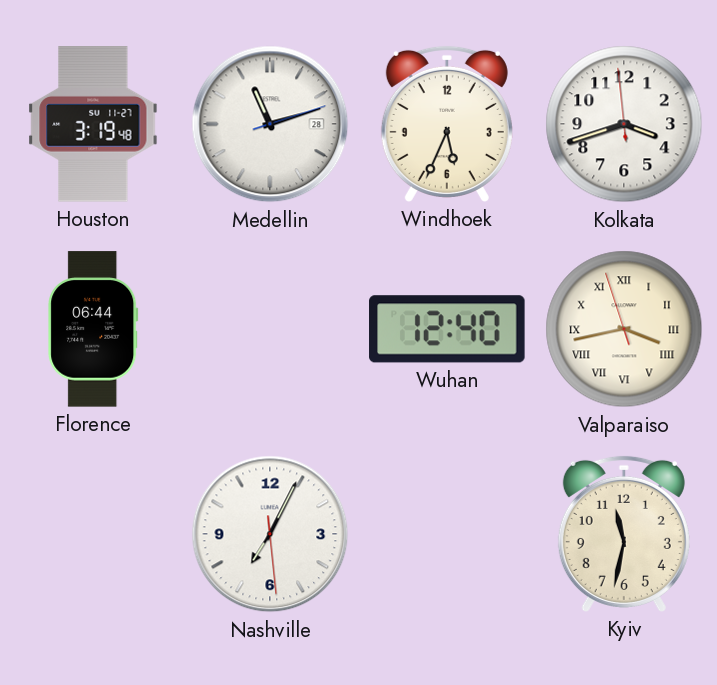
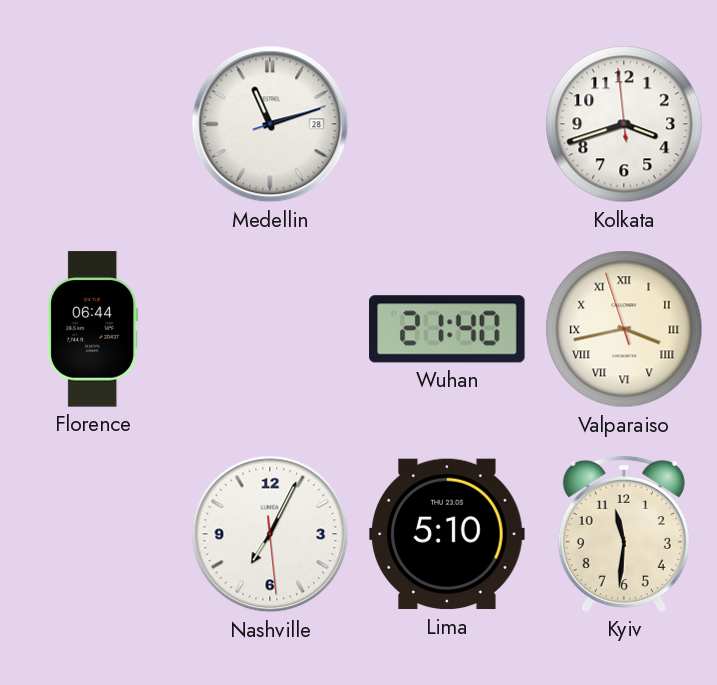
Houston: 3:19 -> none
Windhoek: 5:34 -> none
Wuhan: 12:40 -> 21:40
Lima: none -> 5:10
Kyiv: 11:32 -> 11:31
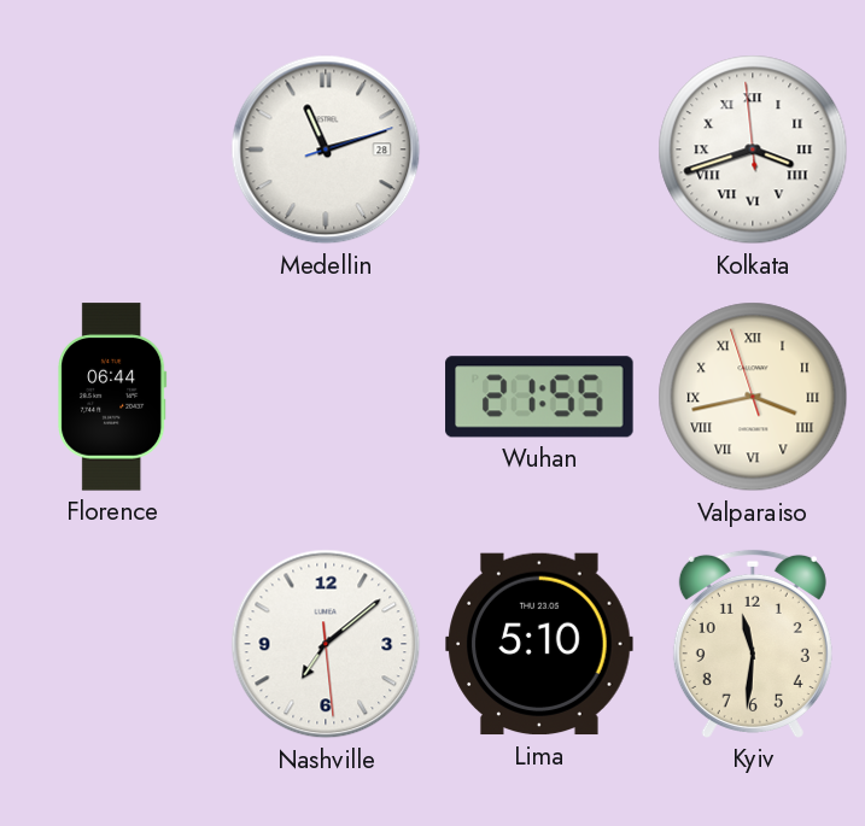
Kolkata numerals: Arabic -> Roman
Wuhan: 21:40 -> 21:55
Nashville: 7:04 -> 7:08
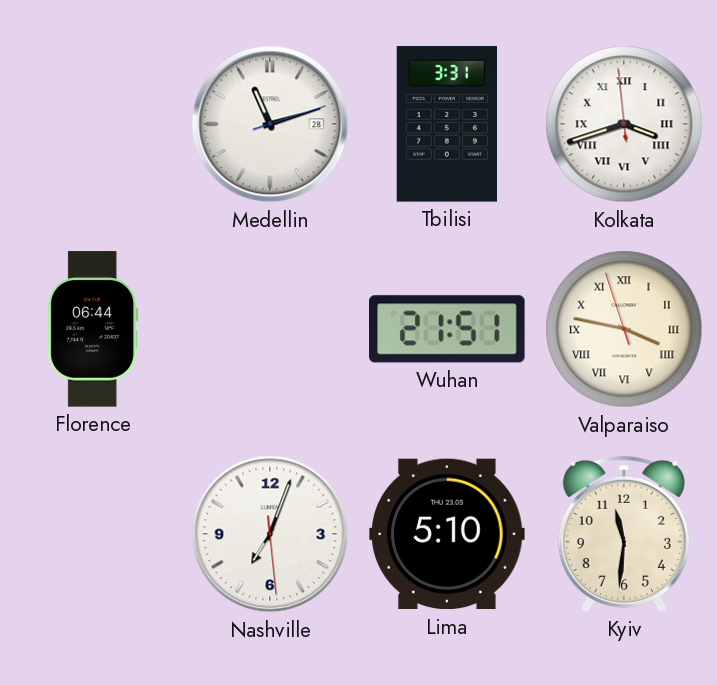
Tbilisi: none -> 3:31
Wuhan: 21:55 -> 21:51
Valparaiso: 3:42 -> 3:46
Nashville: 7:08 -> 7:03
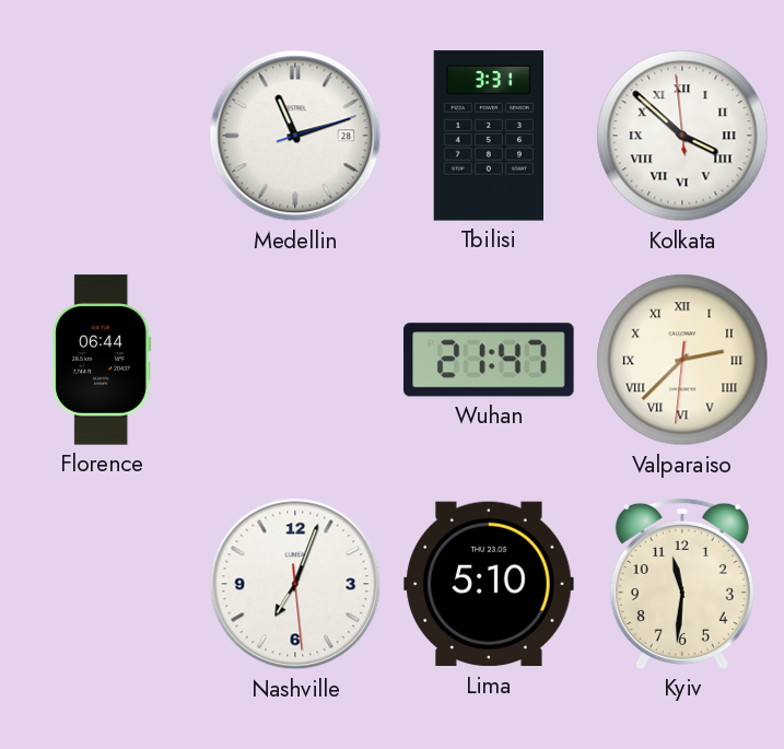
Kolkata: 3:41 -> 3:51
Wuhan: 21:51 -> 21:47
Valparaiso: 3:46 -> 2:37
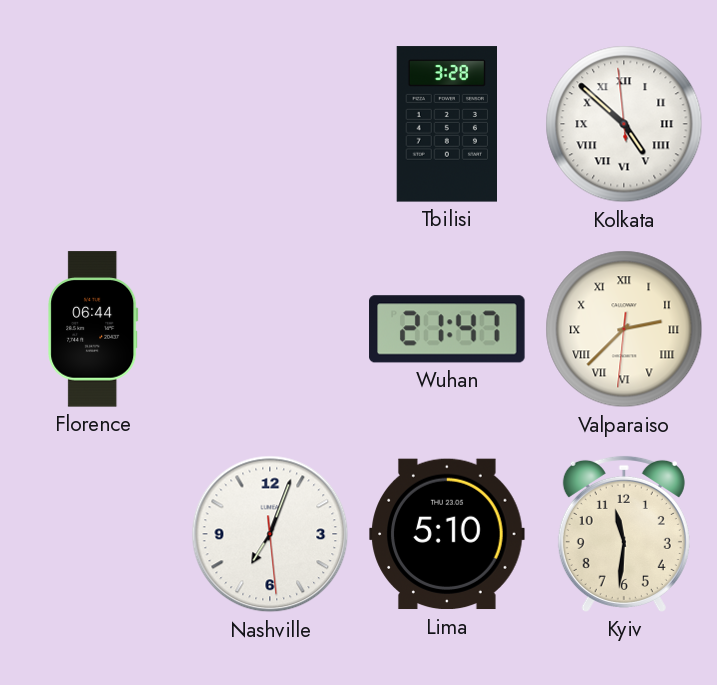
Medellin: 11:12 -> none
Tbilisi: 3:31 -> 3:28
Kolkata: 3:51 -> 4:51
